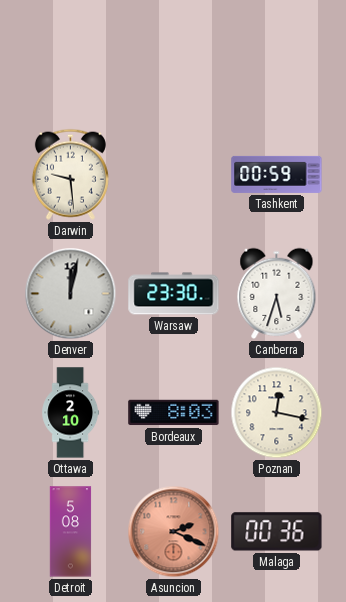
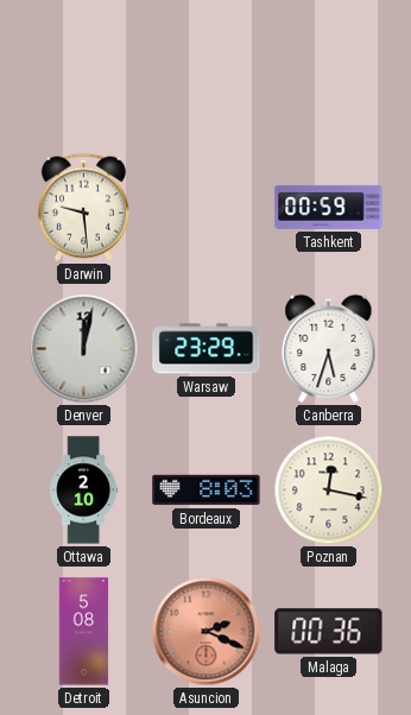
Warsaw: 23:30 -> 23:29
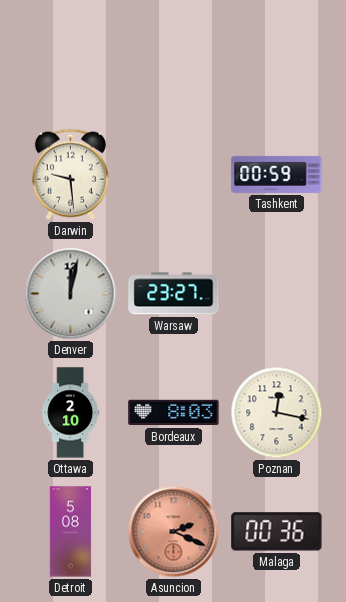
Warsaw: 23:29 -> 23:27
Canberra: 5:33 -> none
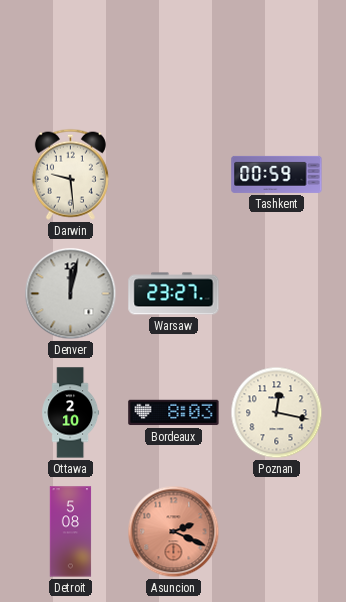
Malaga: 00:36 -> none
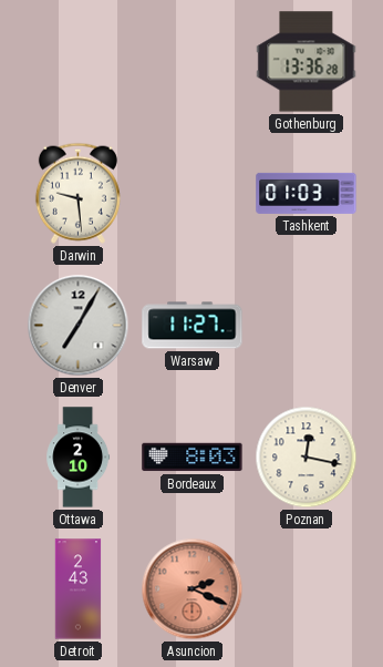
Gothenburg: none -> 13:36
Tashkent: 00:59 -> 01:03
Denver: 12:02 -> 7:05
Warsaw: 23:27 -> 11:27
Detroit: 5:08 -> 2:43
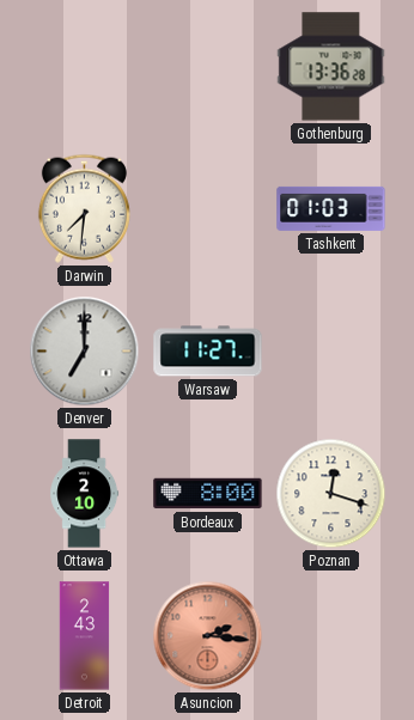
Darwin: 9:29 -> 7:31
Denver: 7:05 -> 7:00
Bordeaux: 8:03 -> 8:00
Poznan: 12:17 -> 12:18
Asuncion: 2:19 -> 2:16
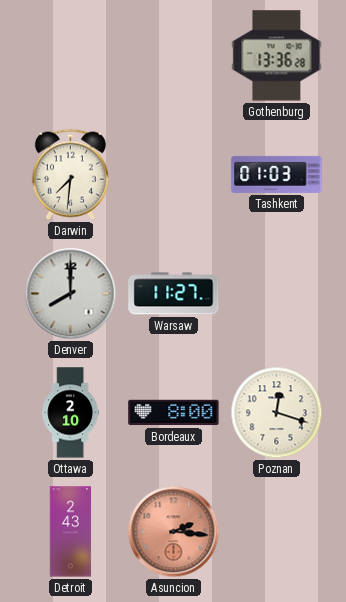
Denver: 7:00 -> 8:00
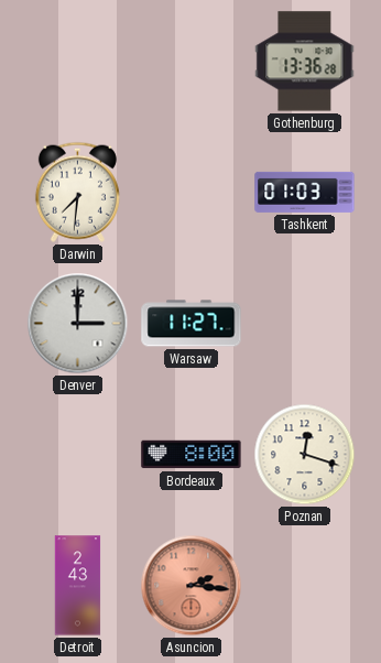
Denver: 8:00 -> 3:00
Ottawa: 2:10 -> none
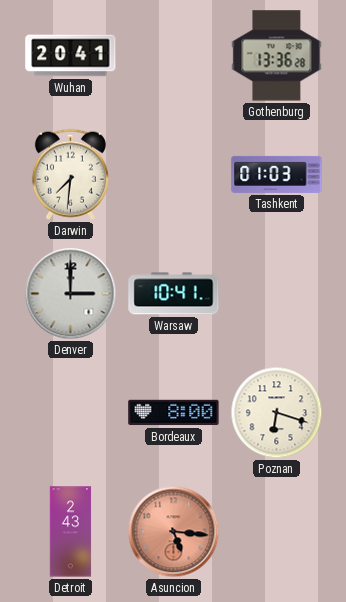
Wuhan: none -> 20:41
Warsaw: 11:27 -> 10:41
Poznan: 12:18 -> 6:18
Asuncion: 2:16 -> 5:16
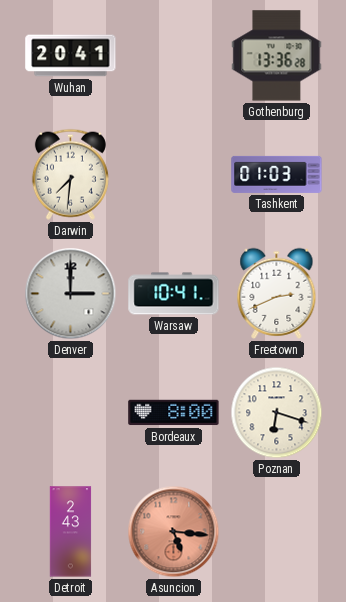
Freetown: none -> 2:41
